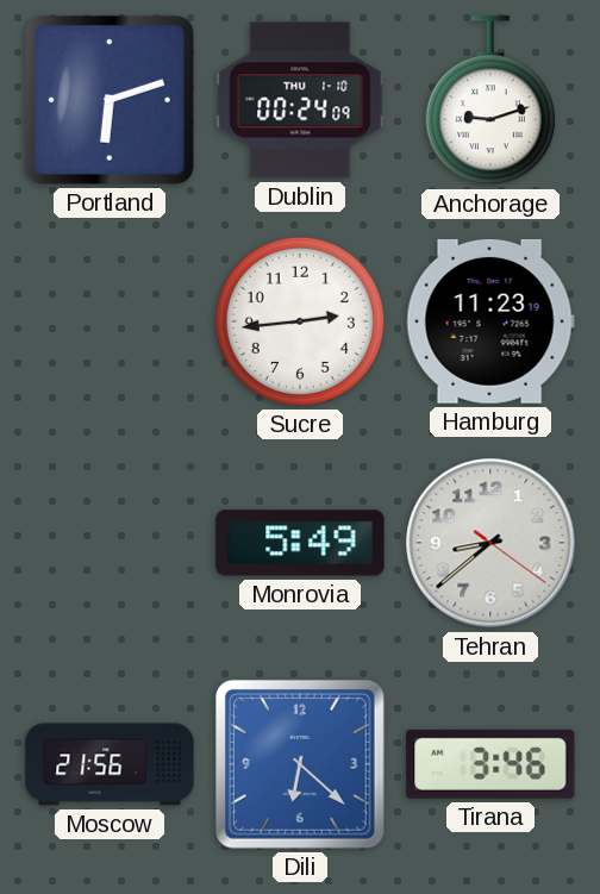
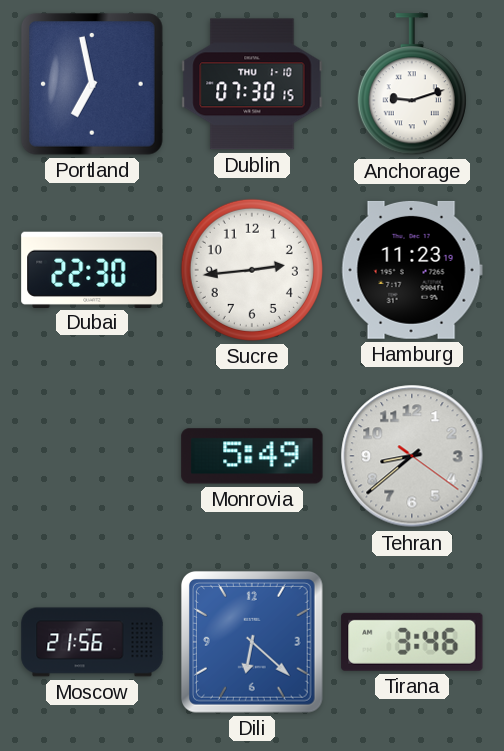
Portland: 6:12 -> 6:58
Dublin: 00:24 -> 07:30
Dubai: none -> 22:30
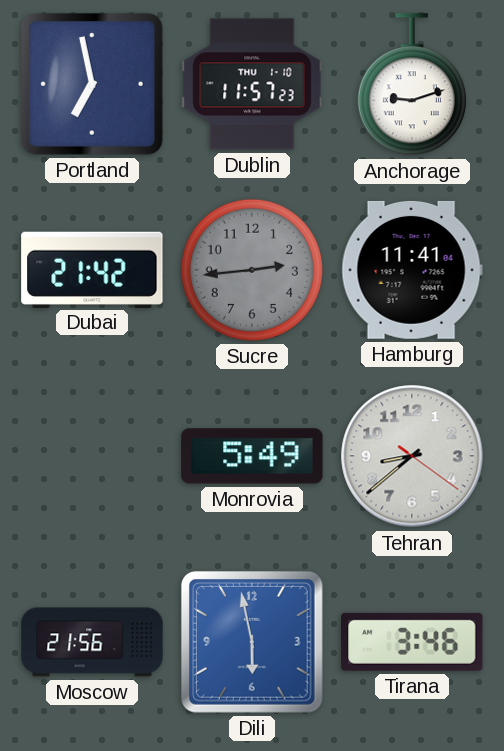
Dublin: 07:30 -> 11:57
Dubai: 22:30 -> 21:42
Sucre dial: white -> grey
Hamburg: 11:23 -> 11:41
Dili: 6:22 -> 5:58
